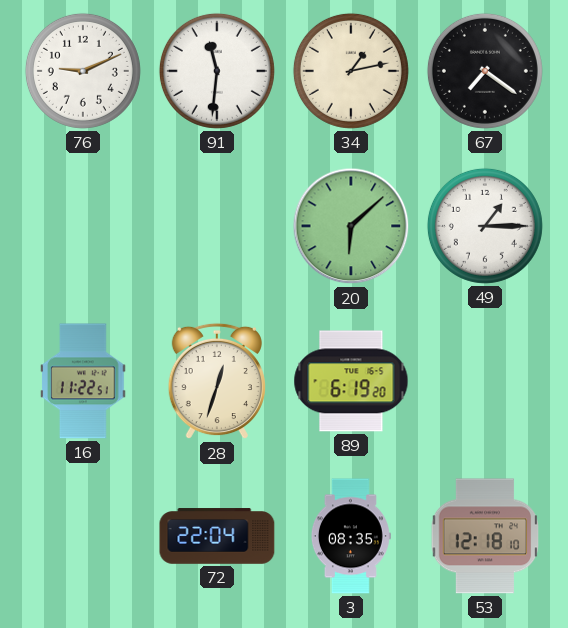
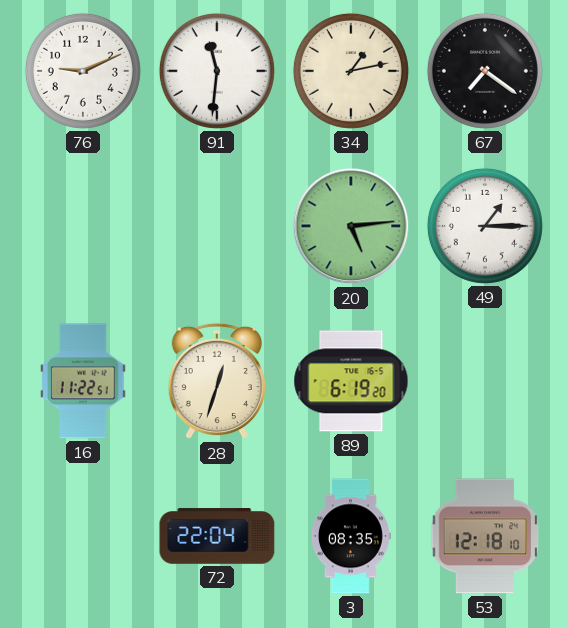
20: 6:08 -> 5:14
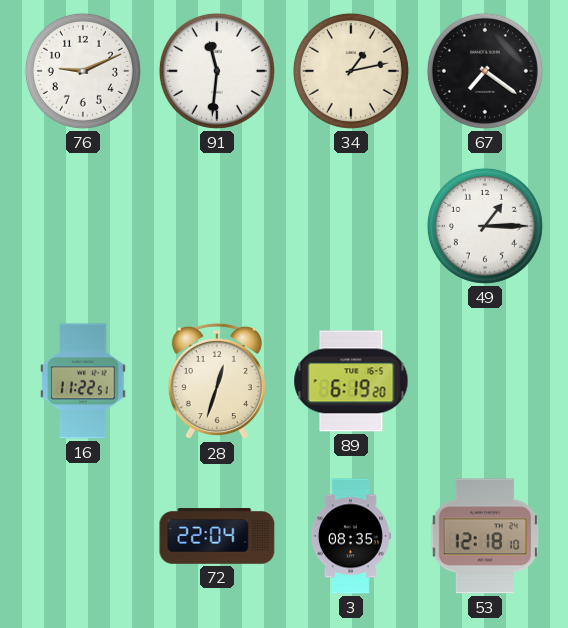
20: 5:14 -> none
